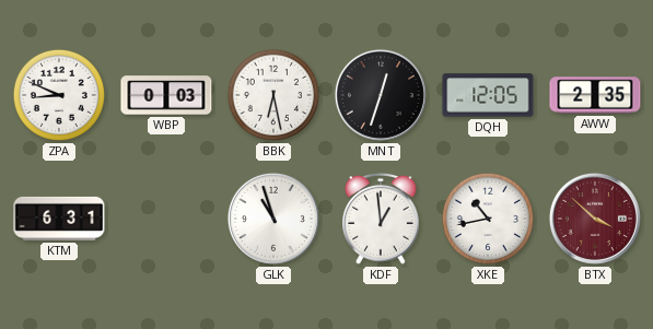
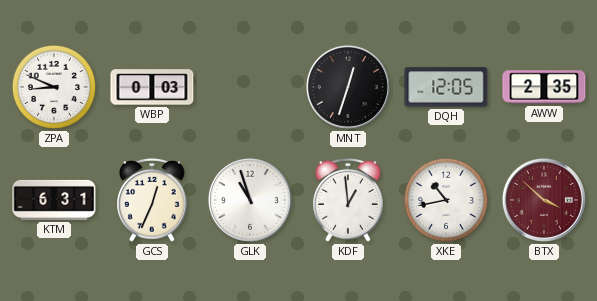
BBK: 6:28 -> none
GCS: none -> 12:34
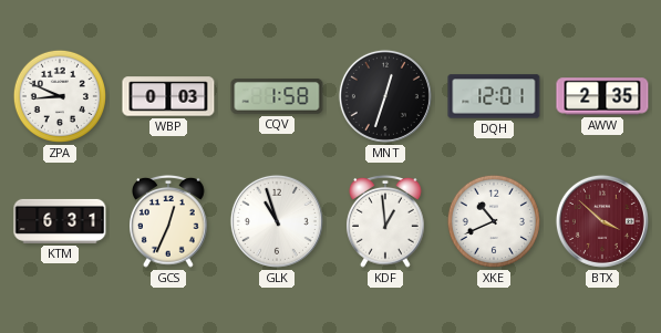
CQV: none -> 1:58
DQH: 12:05 -> 12:01
XKE: 10:43 -> 10:41
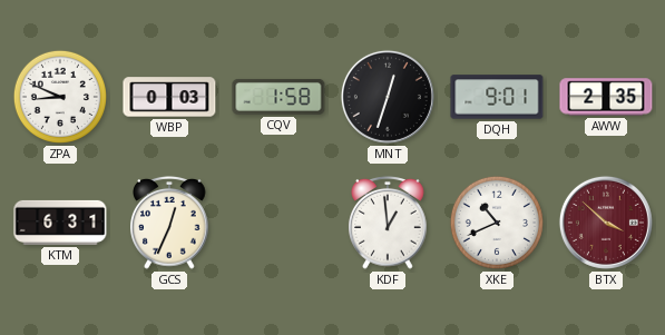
DQH: 12:01 -> 9:01
GLK: 10:57 -> none
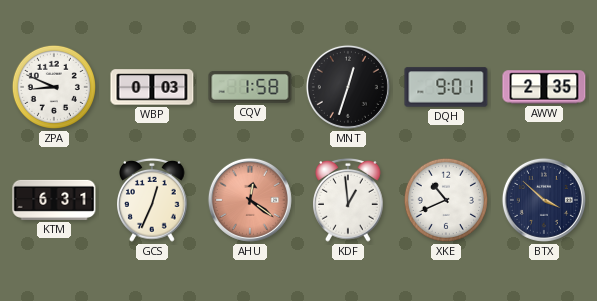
AHU: none -> 12:21
BTX dial: burgundy -> navy
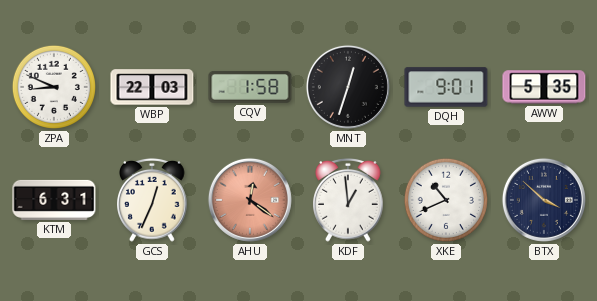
WBP: 0:03 -> 22:03
AWW: 2:35 -> 5:35
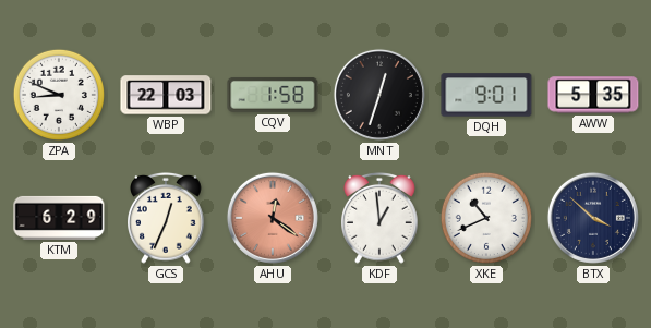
KTM: 6:31 -> 6:29
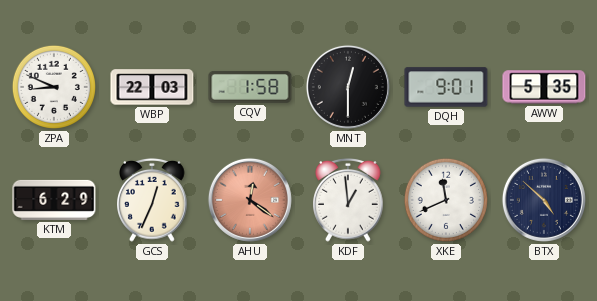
MNT: 12:33 -> 12:30
XKE: 10:41 -> 11:41
BTX: 3:52 -> 4:52
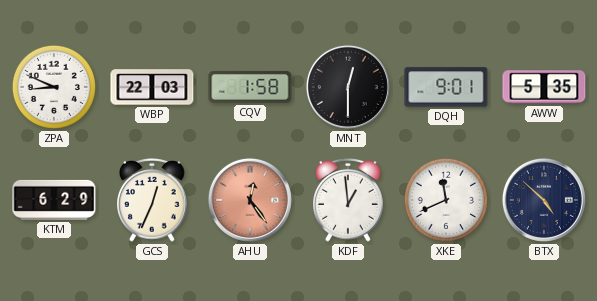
AHU: 12:21 -> 12:24
